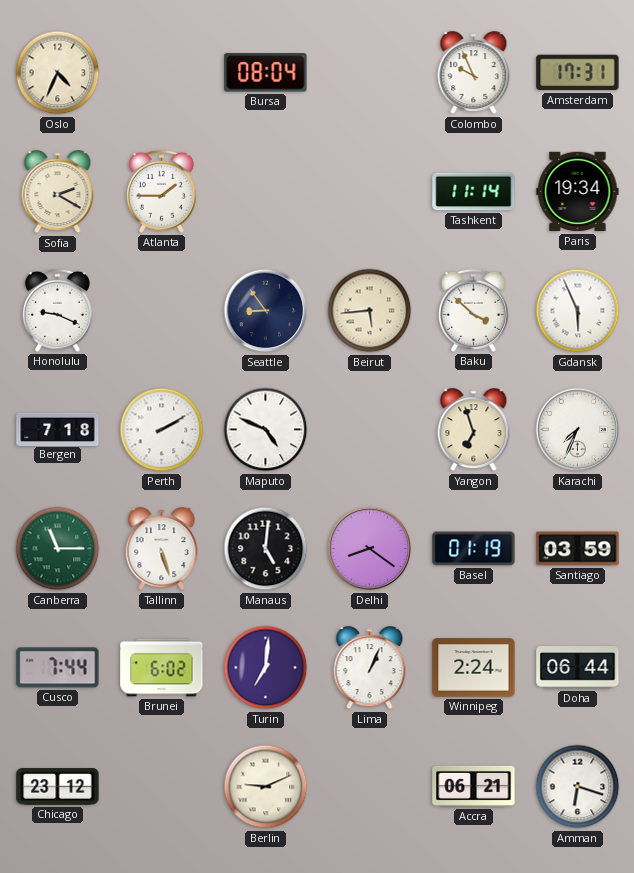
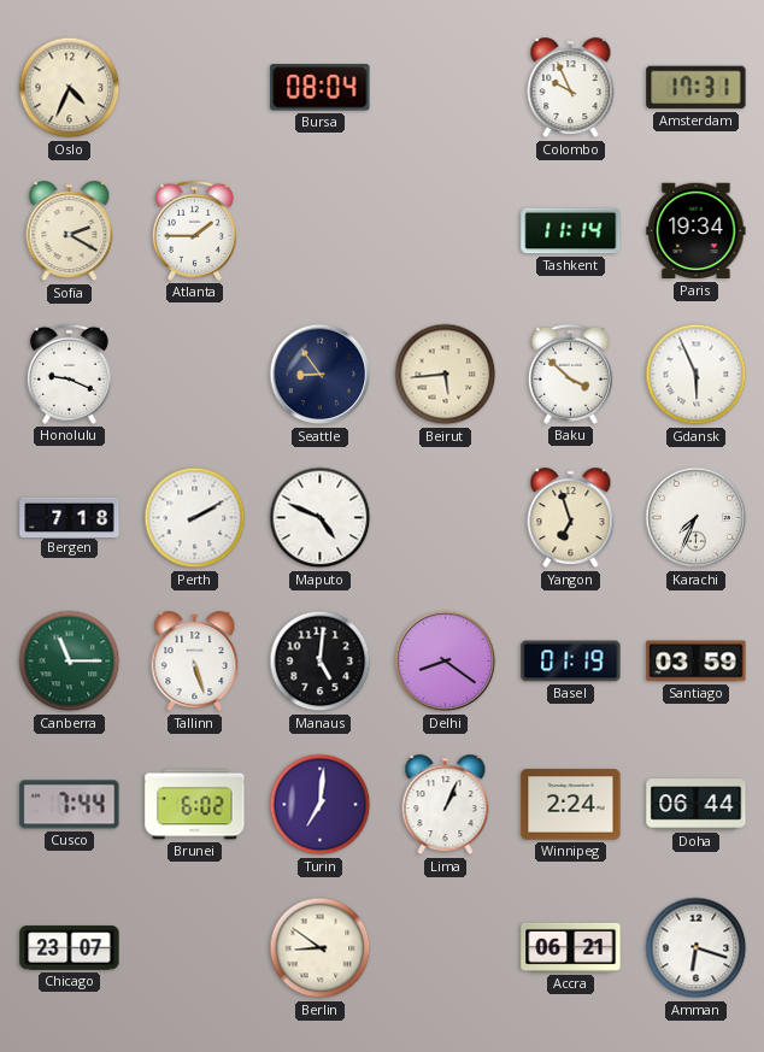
Chicago: 23:12 -> 23:07
Berlin: 9:11 -> 8:51
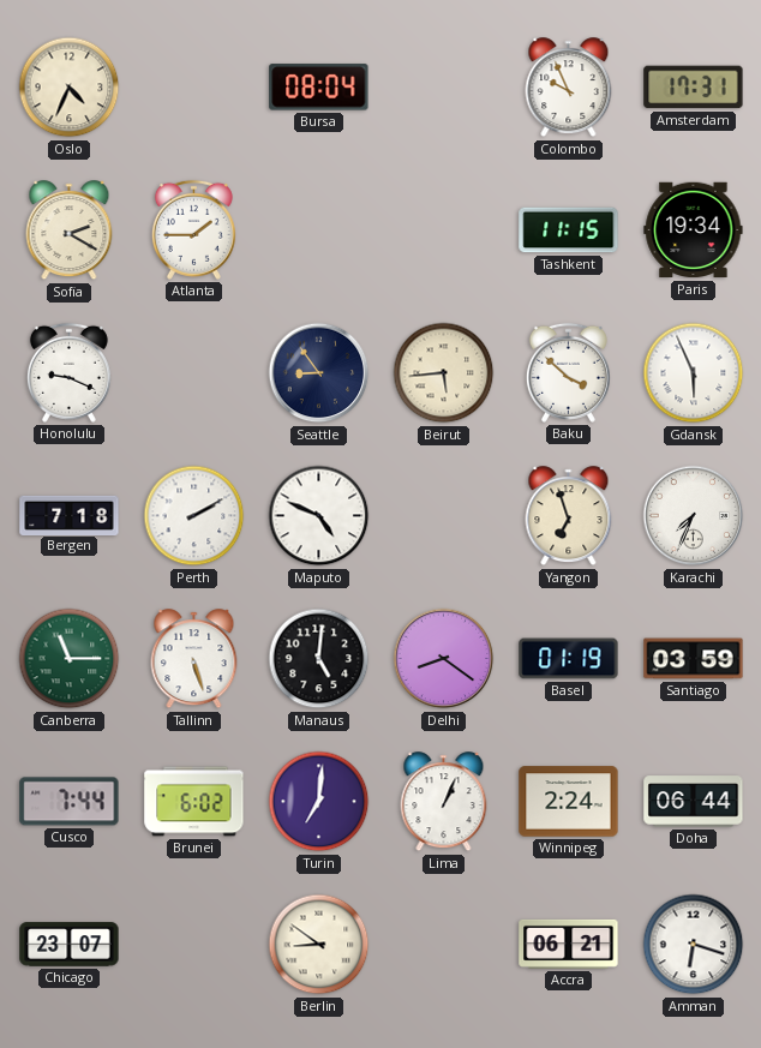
Tashkent: 11:14 -> 11:15
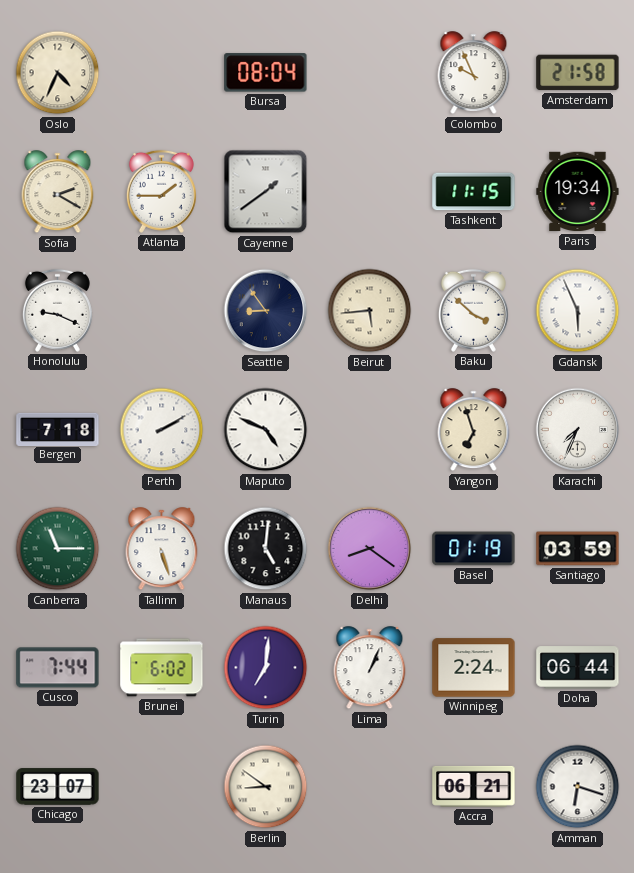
Amsterdam: 17:31 -> 21:58
Cayenne: none -> 1:39
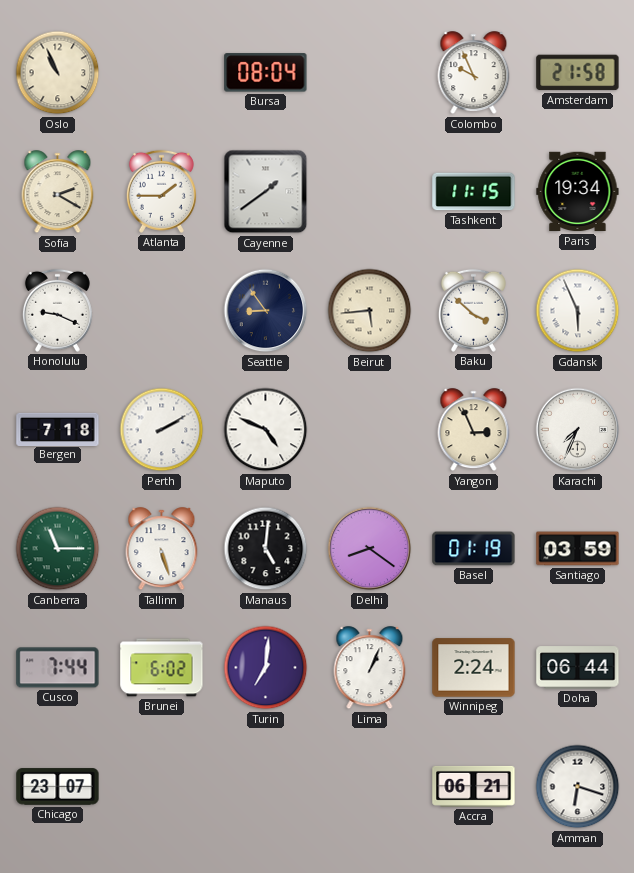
Oslo: 4:34 -> 10:56
Yangon: 6:57 -> 2:56
Berlin: 8:51 -> none
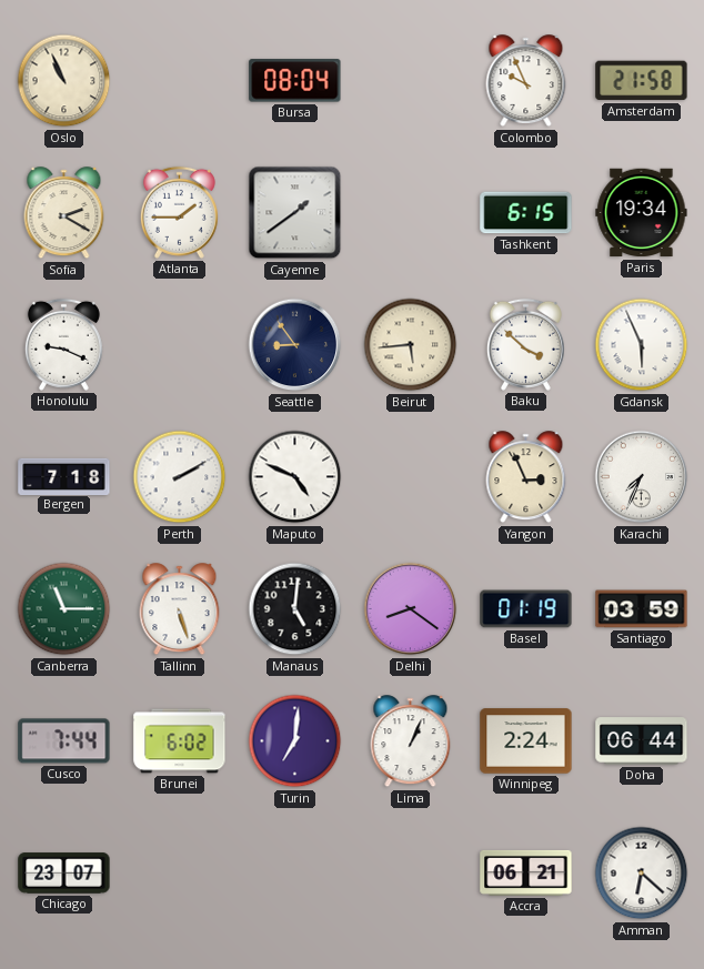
Tashkent: 11:15 -> 6:15
Amman: 6:18 -> 6:22
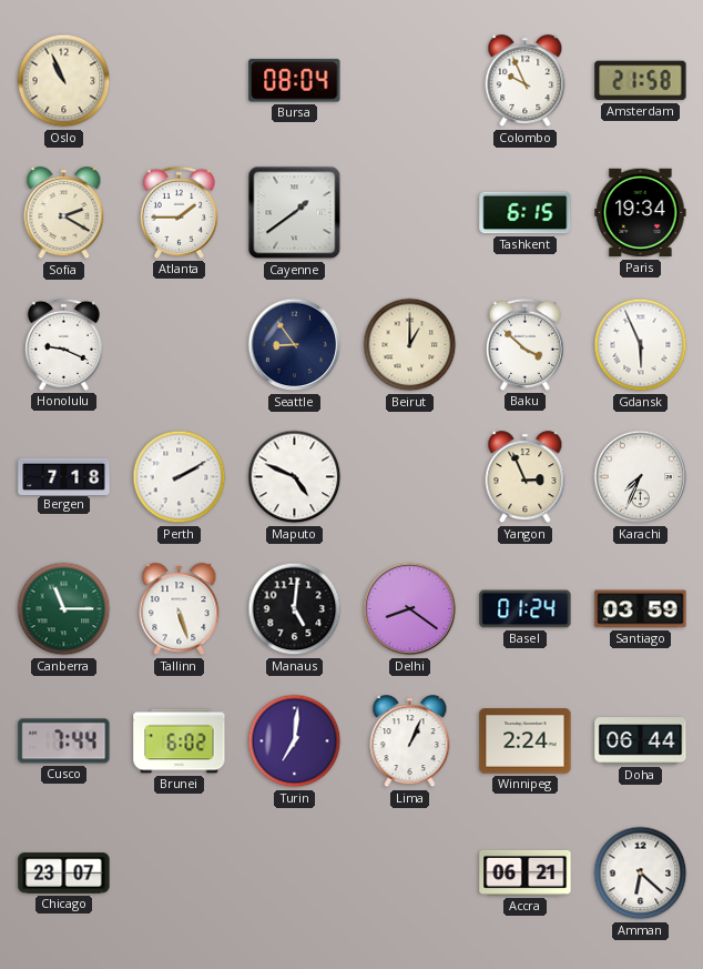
Beirut: 5:44 -> 1:00
Basel: 01:19 -> 01:24
